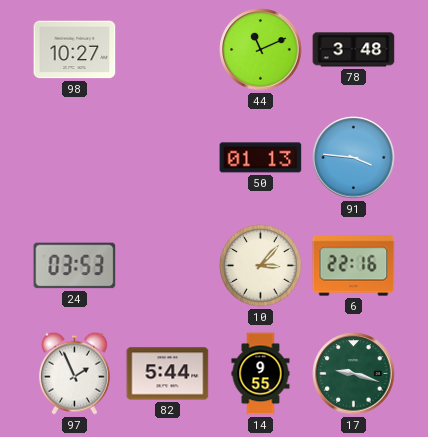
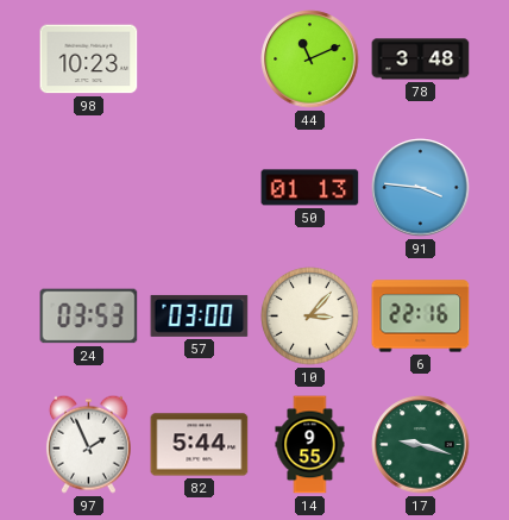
98: 10:27 -> 10:23
57: none -> 03:00
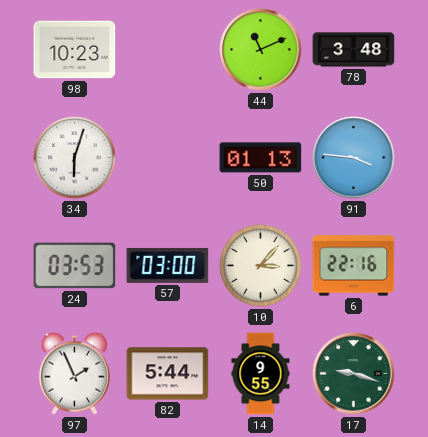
34: none -> 6:03
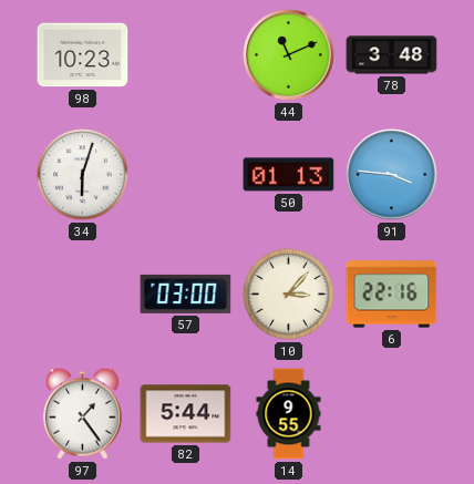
24: 03:53 -> none
97: 1:56 -> 1:24
17: 9:18 -> none
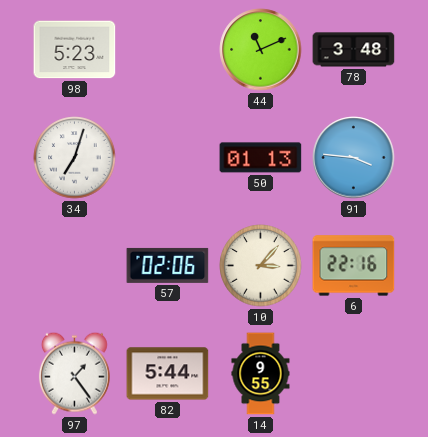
98: 10:23 -> 5:23
34: 6:03 -> 7:03
57: 03:00 -> 02:06
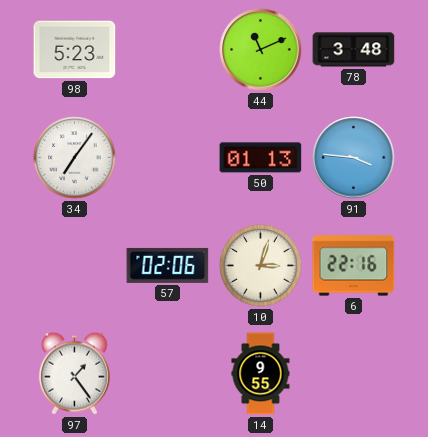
34: 7:03 -> 7:06
10: 3:07 -> 3:03
82: 5:44 -> none
